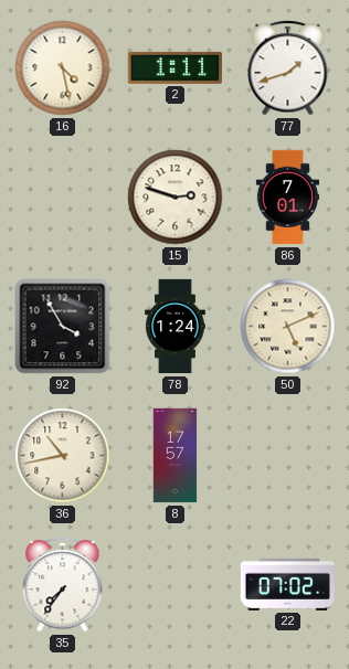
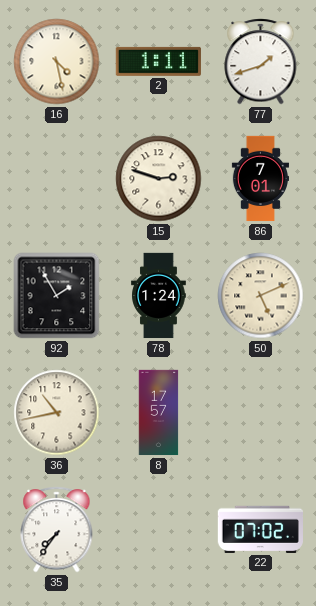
92: 3:55 -> 1:55
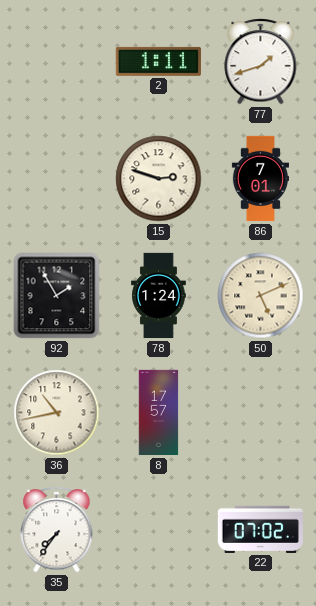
16: 4:28 -> none
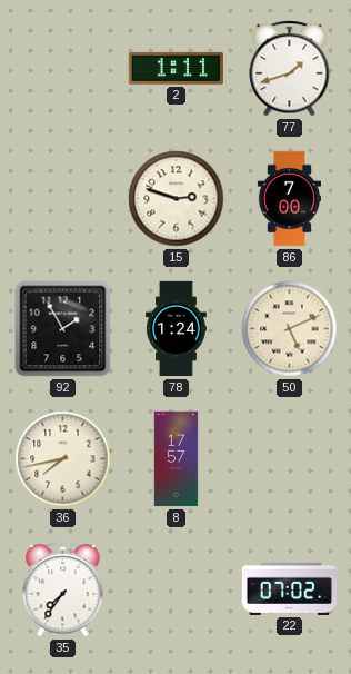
86: 7:01 -> 7:00
36: 10:43 -> 7:43
